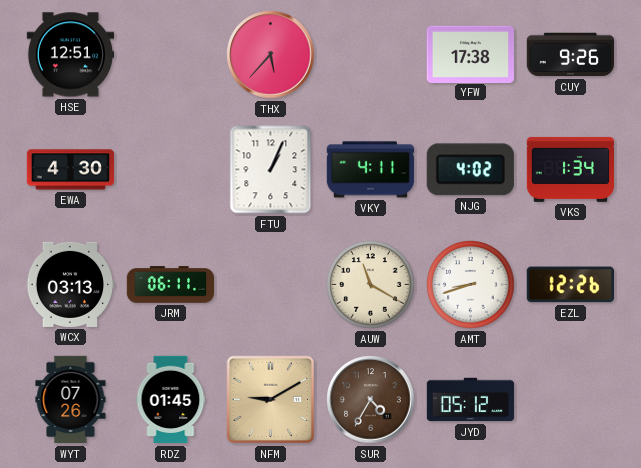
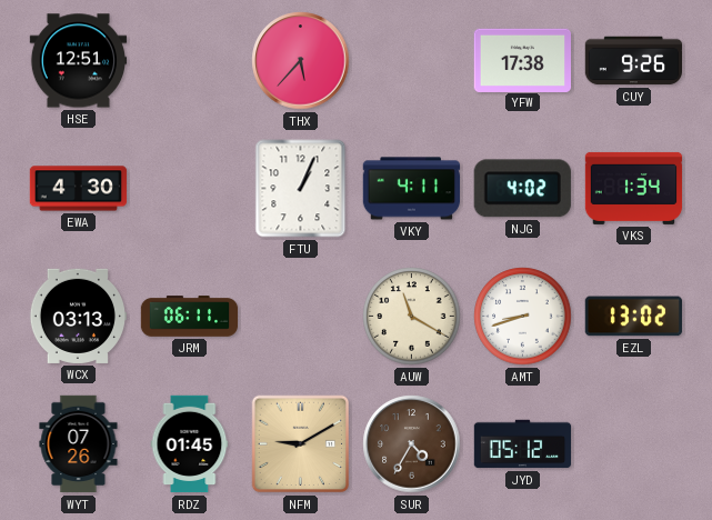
EZL: 12:26 -> 13:02
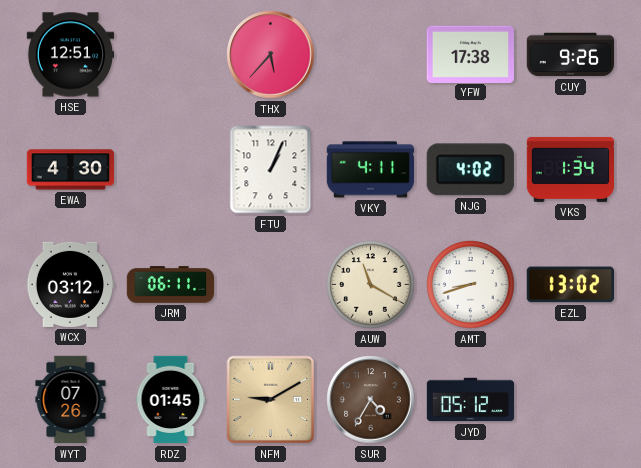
WCX: 03:13 -> 03:12
